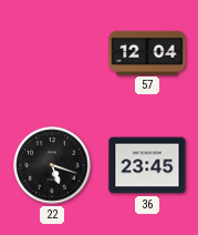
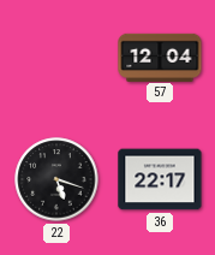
36: 23:45 -> 22:17
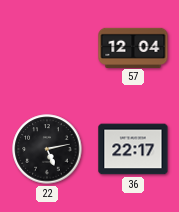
22: 5:18 -> 5:13
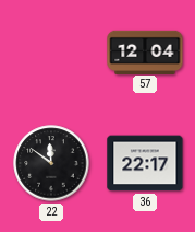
22: 5:13 -> 11:51
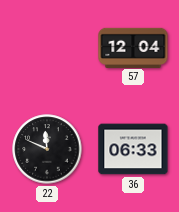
22: 11:51 -> 11:49
36: 22:17 -> 06:33
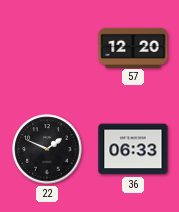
57: 12:04 -> 12:20
22: 11:49 -> 1:49
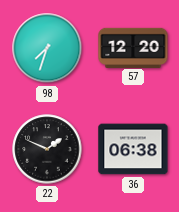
98: none -> 7:33
36: 06:33 -> 06:38
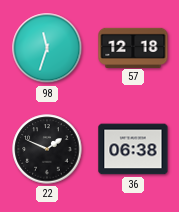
98: 7:33 -> 11:33
57: 12:20 -> 12:18
